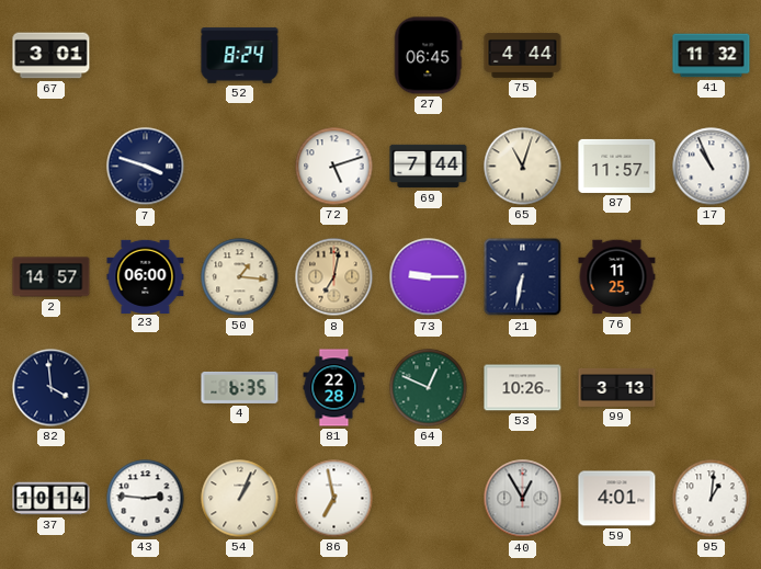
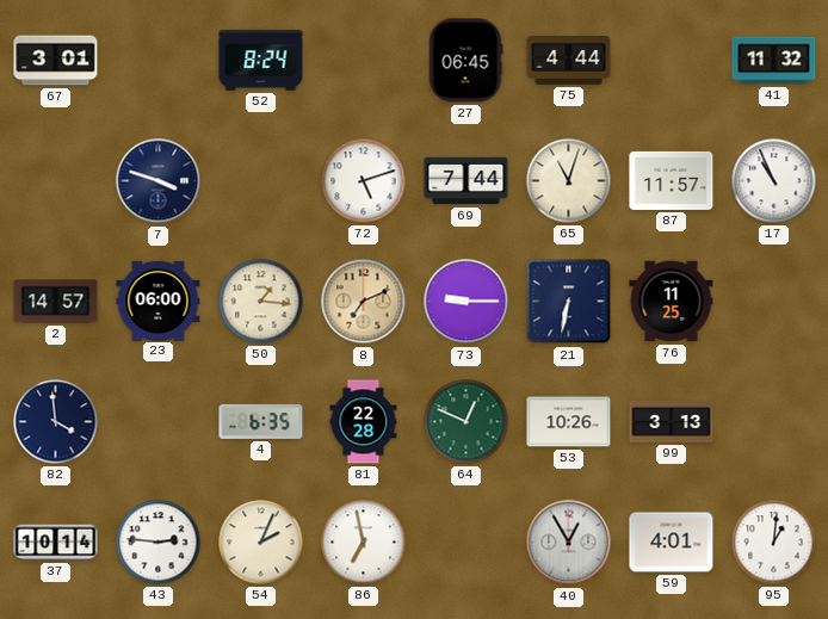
8: 7:02 -> 7:11
54: 1:04 -> 2:04
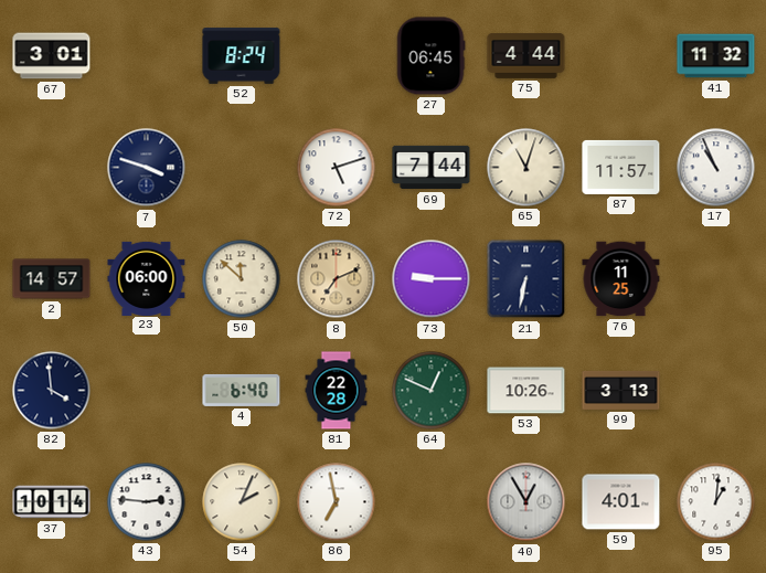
50: 1:16 -> 11:52
4: 6:35 -> 6:40
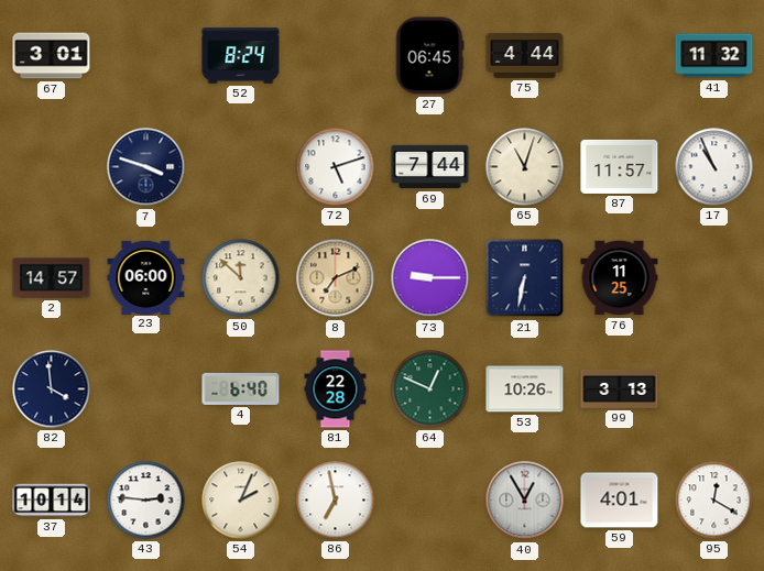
95: 1:01 -> 12:20
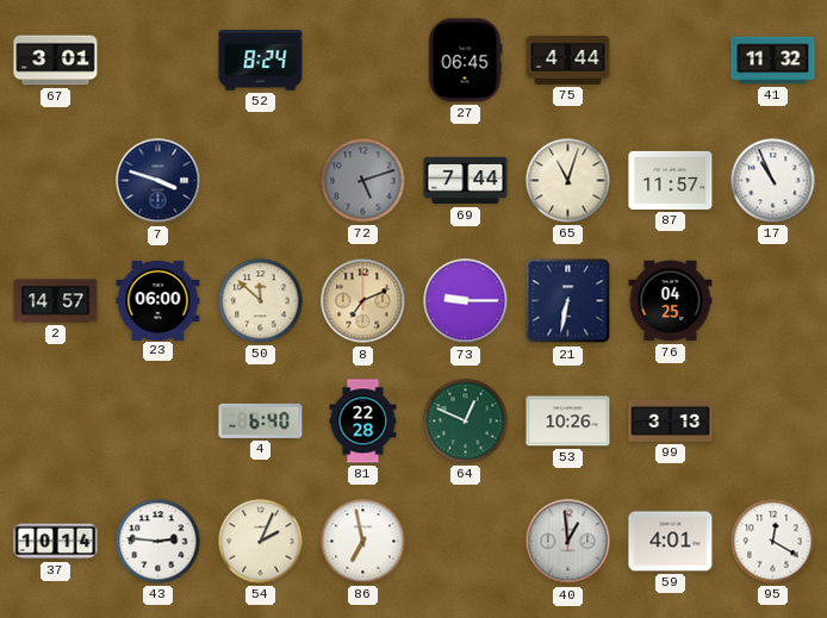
72 dial: white -> grey
76: 11:25 -> 04:25
82: 3:59 -> none
40: 12:55 -> 12:59
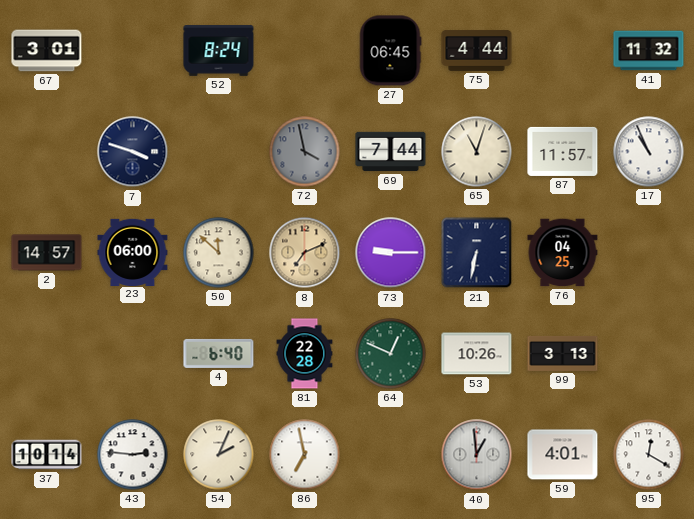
72: 5:12 -> 3:58
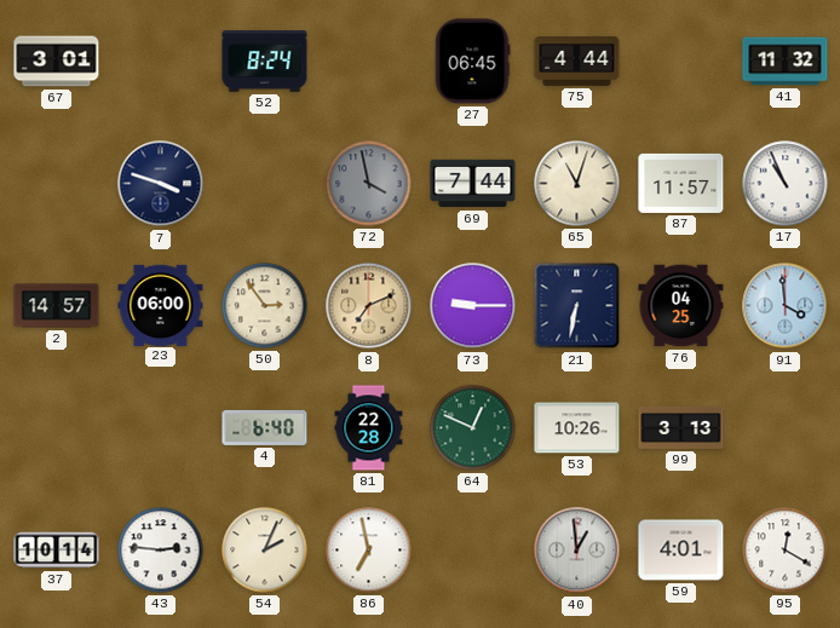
50: 11:52 -> 2:54
91: none -> 3:59
